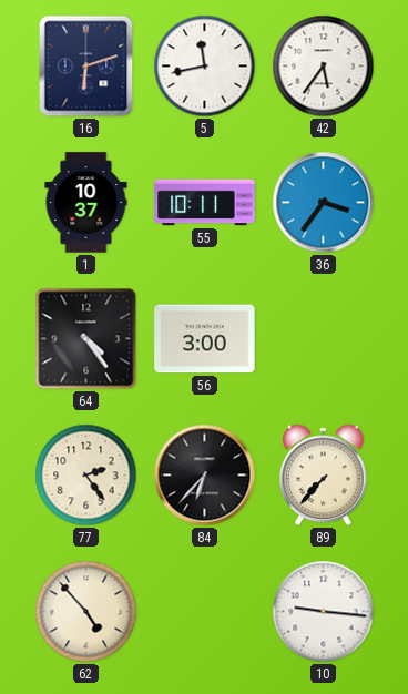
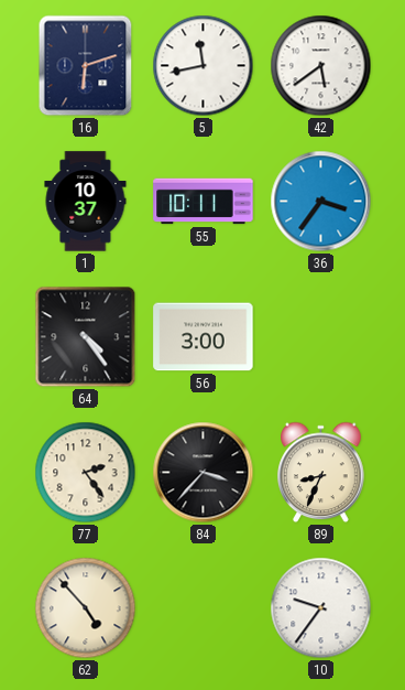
42: 5:36 -> 5:39
84: 6:37 -> 3:37
89: 7:37 -> 8:34
10: 9:16 -> 9:36
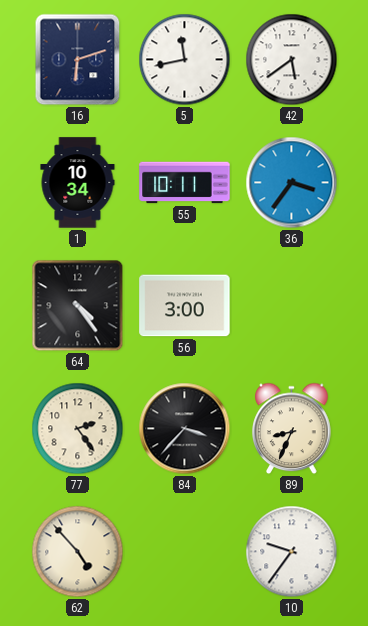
1: 10:37 -> 10:34
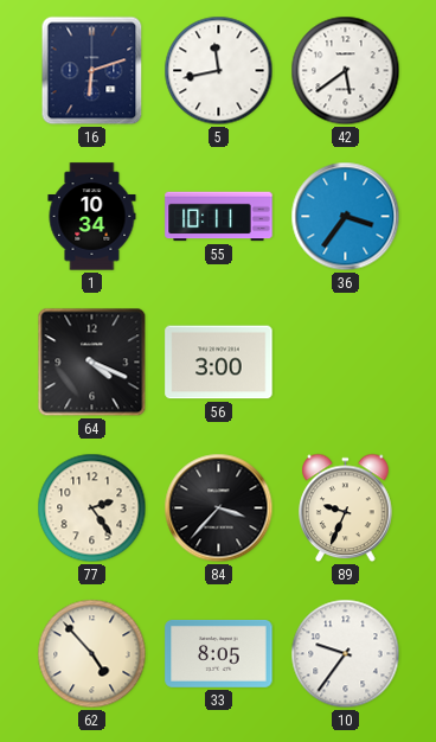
64: 4:24 -> 4:19
89: 8:34 -> 9:34
33: none -> 8:05
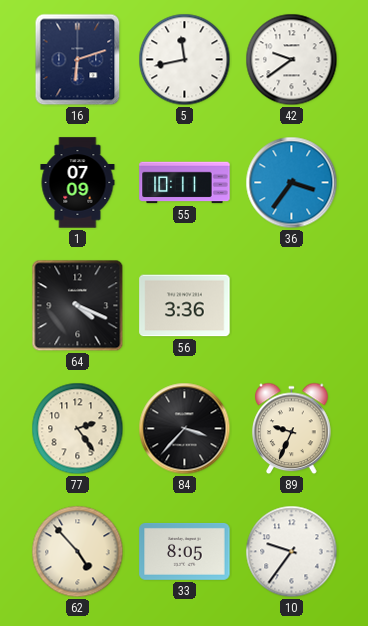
42: 5:39 -> 9:39
1: 10:34 -> 07:09
56: 3:00 -> 3:36
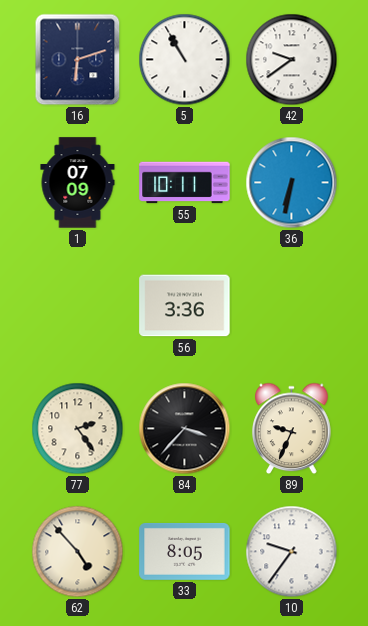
5: 11:43 -> 10:55
36: 3:36 -> 6:32
64: 4:19 -> none
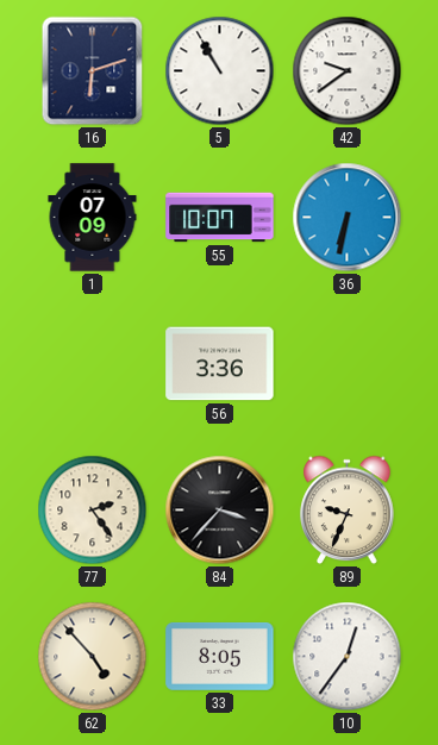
55: 10:11 -> 10:07
10: 9:36 -> 12:36
